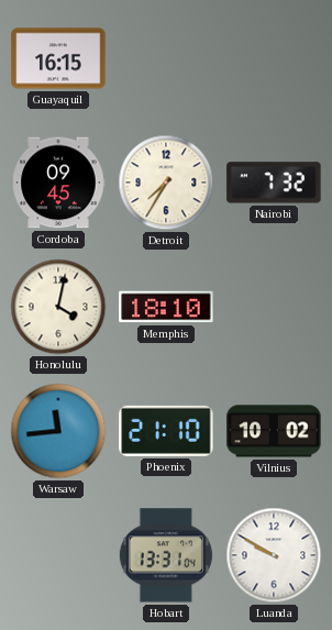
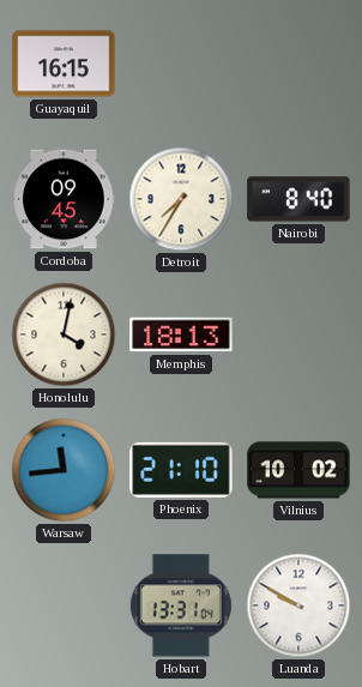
Nairobi: 7:32 -> 8:40
Memphis: 18:10 -> 18:13
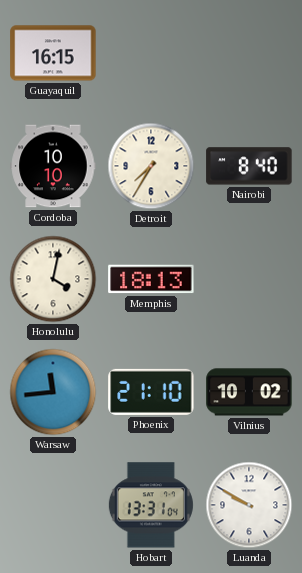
Cordoba: 09:45 -> 10:10
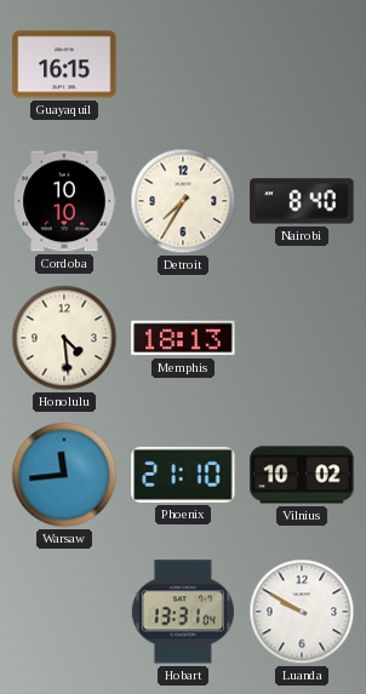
Honolulu: 4:02 -> 4:29
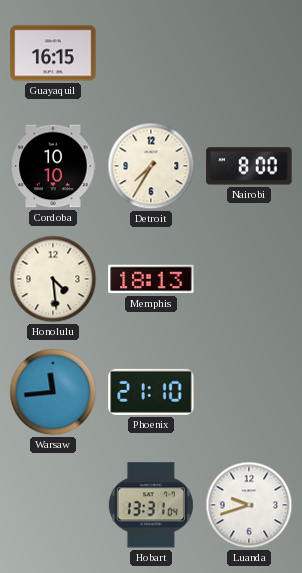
Nairobi: 8:40 -> 8:00
Vilnius: 10:02 -> none
Luanda: 9:50 -> 9:42
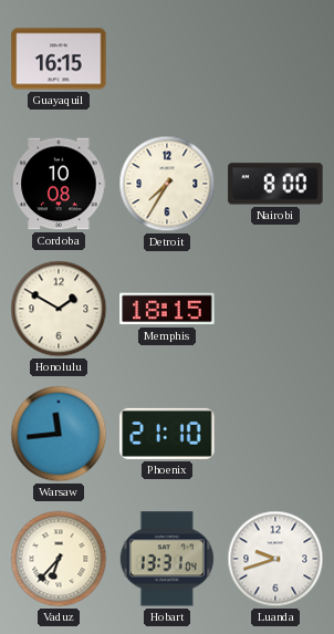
Cordoba: 10:10 -> 10:08
Honolulu: 4:29 -> 1:50
Memphis: 18:13 -> 18:15
Vaduz: none -> 6:37
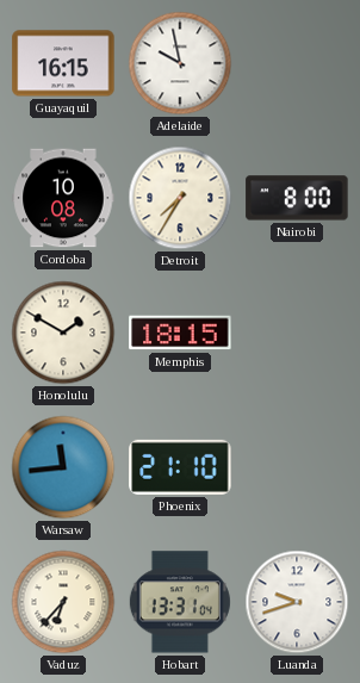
Adelaide: none -> 9:58
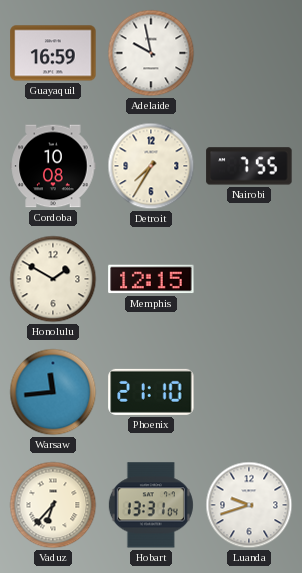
Guayaquil: 16:15 -> 16:59
Nairobi: 8:00 -> 7:55
Memphis: 18:15 -> 12:15
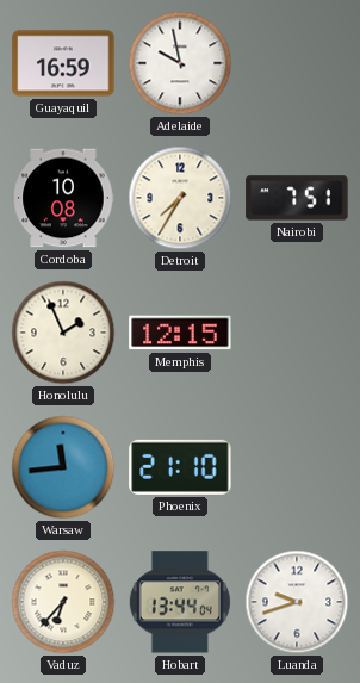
Nairobi: 7:55 -> 7:51
Honolulu: 1:50 -> 1:56
Hobart: 13:31 -> 13:44
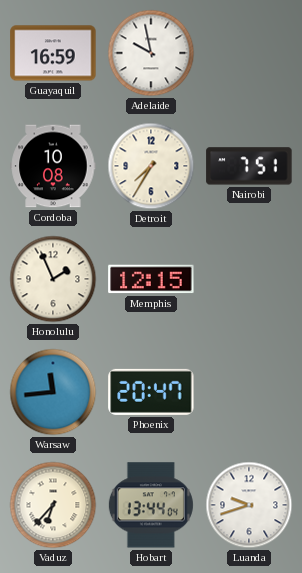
Phoenix: 21:10 -> 20:47
